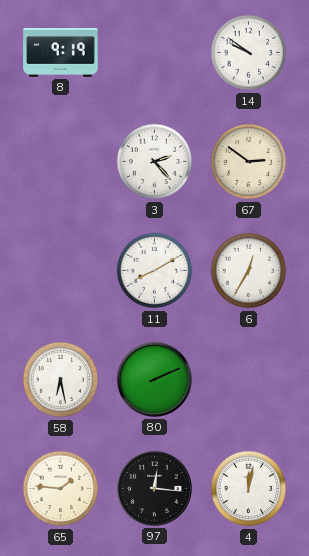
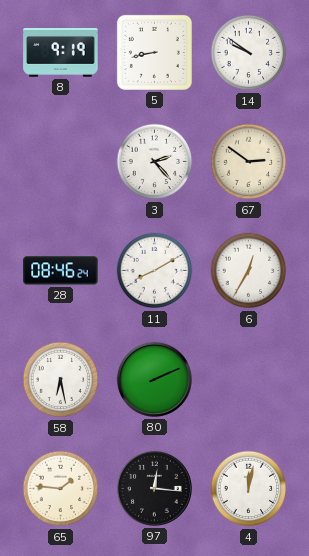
5: none -> 8:43
28: none -> 08:46
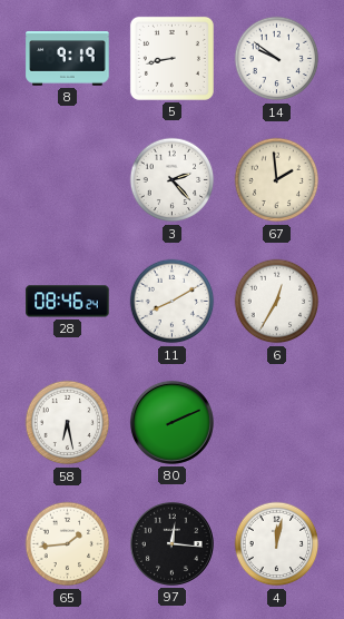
67: 2:51 -> 1:59
65: 1:46 -> 1:44
